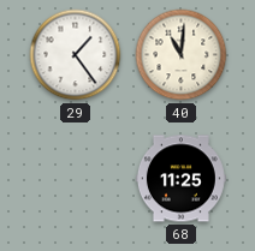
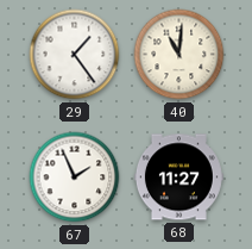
67: none -> 1:56
68: 11:25 -> 11:27
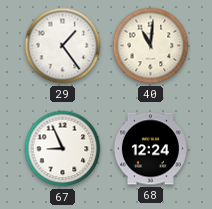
67: 1:56 -> 8:56
68: 11:27 -> 12:24
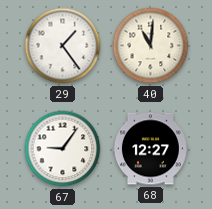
67: 8:56 -> 9:06
68: 12:24 -> 12:27
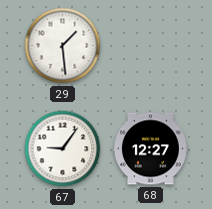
29: 1:24 -> 1:29
40: 11:01 -> none
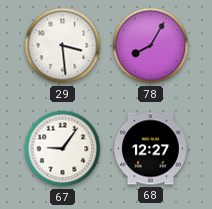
29: 1:29 -> 3:29
78: none -> 8:05
